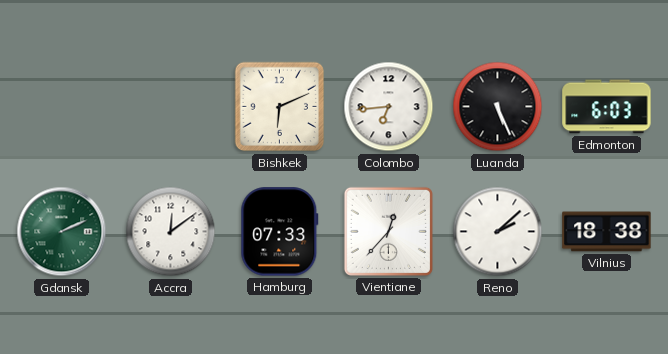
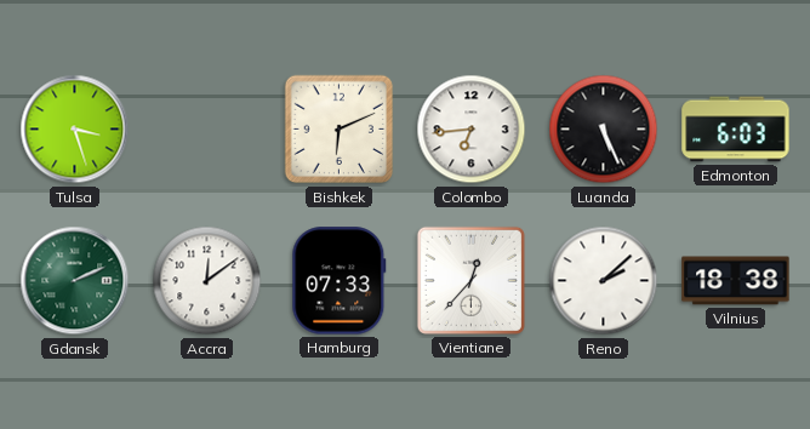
Tulsa: none -> 3:27
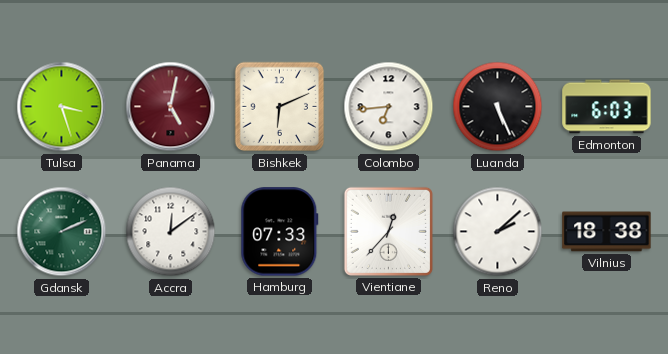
Panama: none -> 5:02
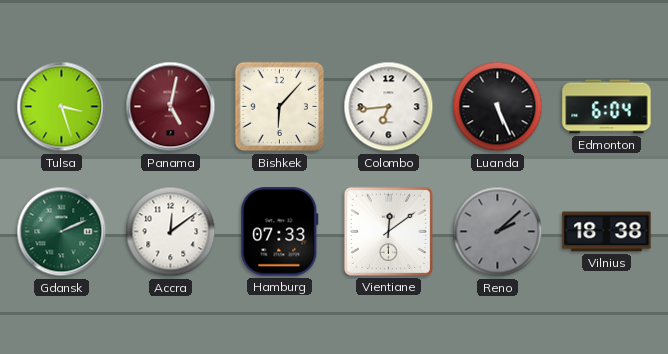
Bishkek: 6:11 -> 6:07
Edmonton: 6:03 -> 6:04
Vientiane: 12:37 -> 12:09
Reno dial: white -> grey
